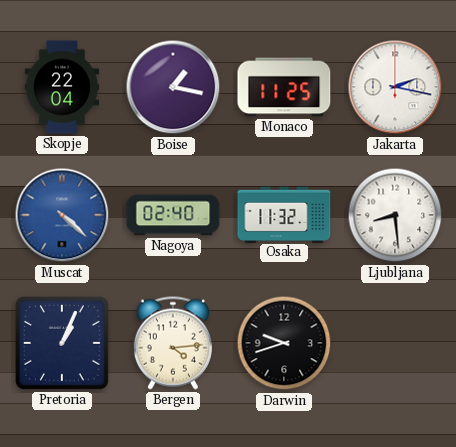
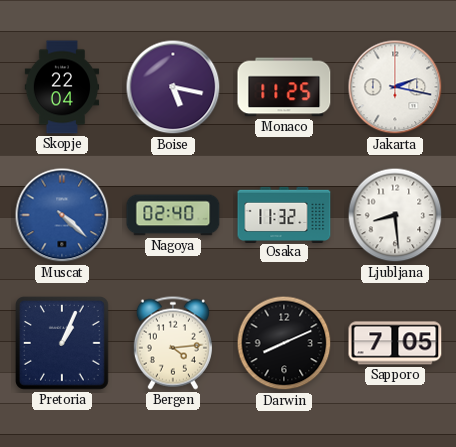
Boise: 1:17 -> 5:17
Darwin: 9:42 -> 8:11
Sapporo: none -> 7:05
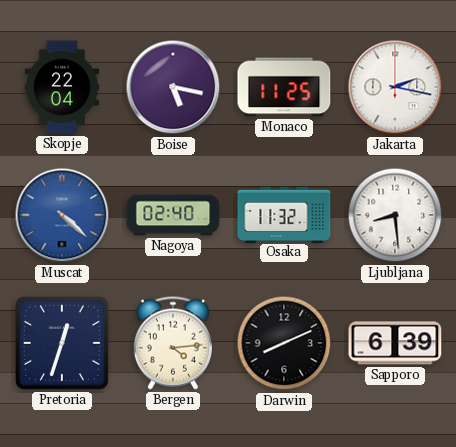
Pretoria: 1:04 -> 12:33
Sapporo: 7:05 -> 6:39
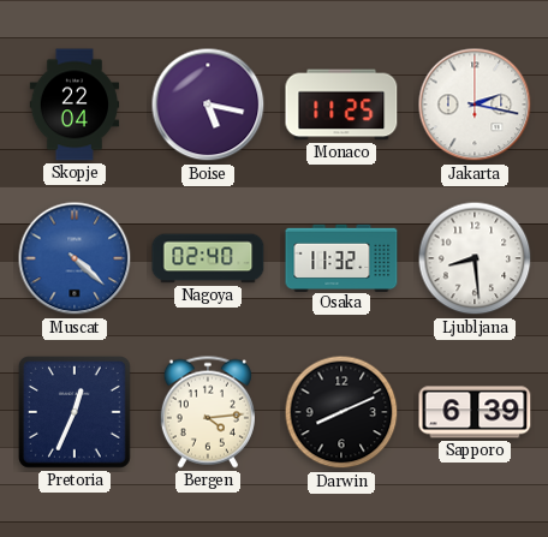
Pretoria: 12:33 -> 12:34
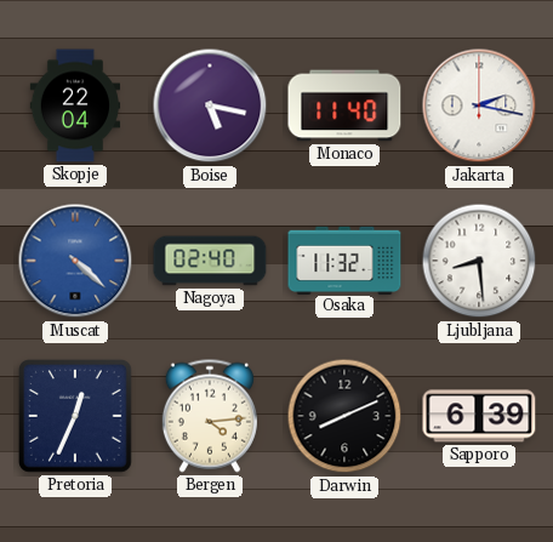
Monaco: 11:25 -> 11:40
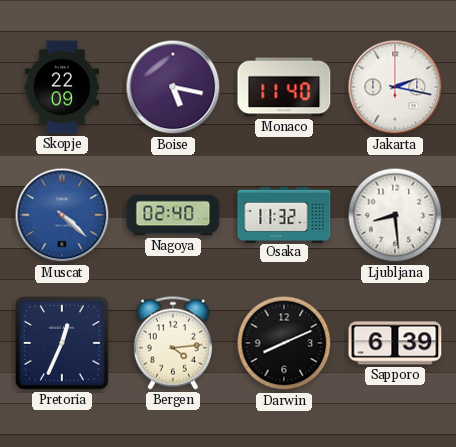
Skopje: 22:04 -> 22:09
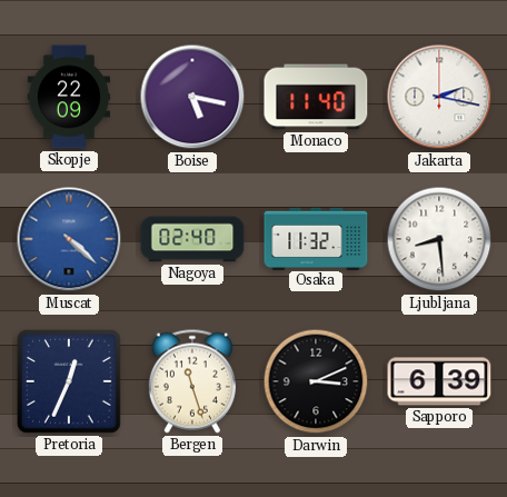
Bergen: 4:14 -> 11:27
Darwin: 8:11 -> 3:11
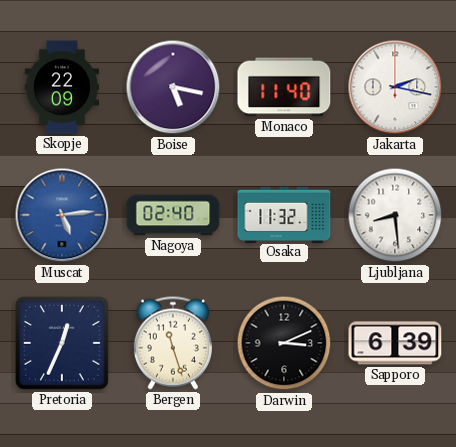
Muscat: 4:22 -> 5:14
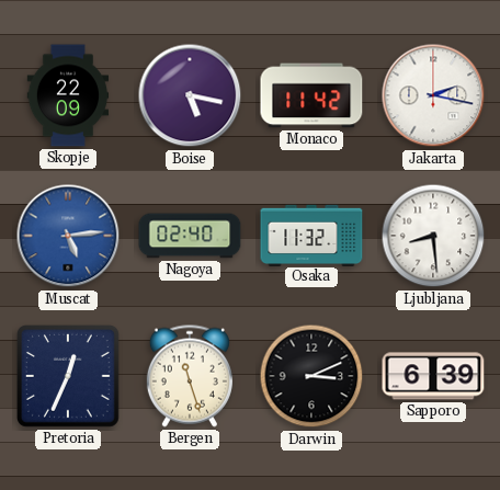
Monaco: 11:40 -> 11:42
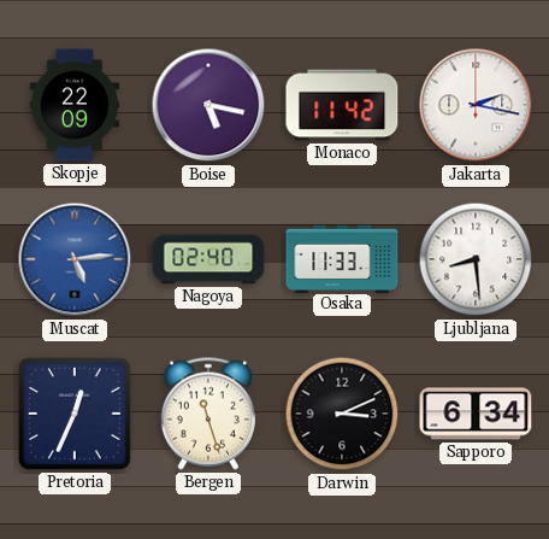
Osaka: 11:32 -> 11:33
Sapporo: 6:39 -> 6:34
